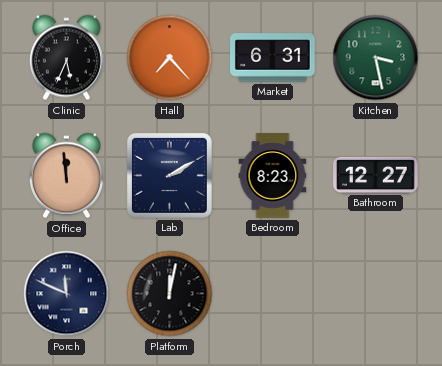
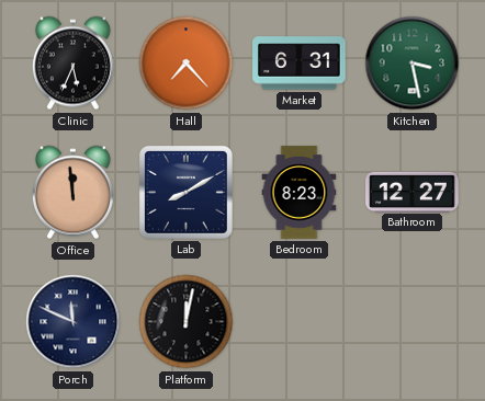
Lab: 2:10 -> 8:10
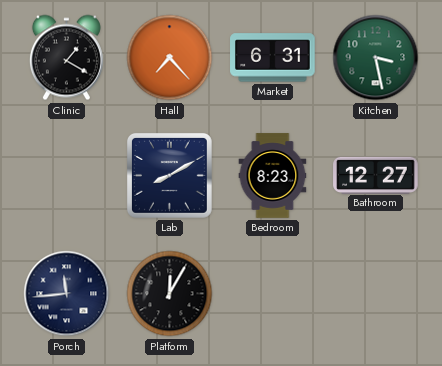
Clinic: 5:34 -> 1:20
Office: 11:59 -> none
Porch: 11:49 -> 11:44
Platform: 12:02 -> 12:05
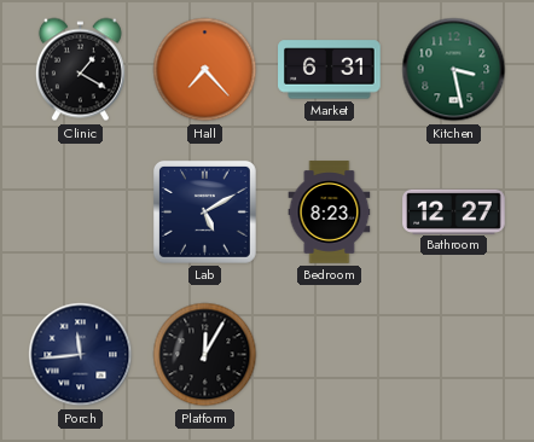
Lab: 8:10 -> 5:10
